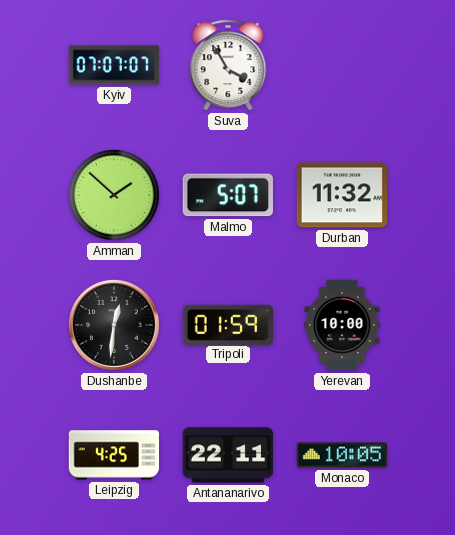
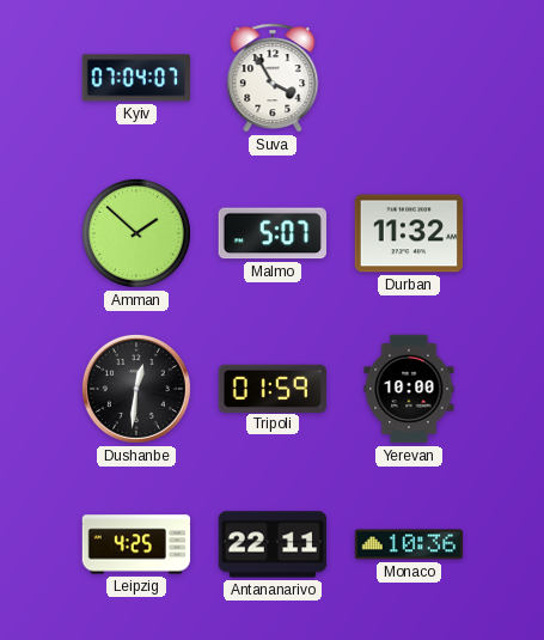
Kyiv: 07:07 -> 07:04
Monaco: 10:05 -> 10:36
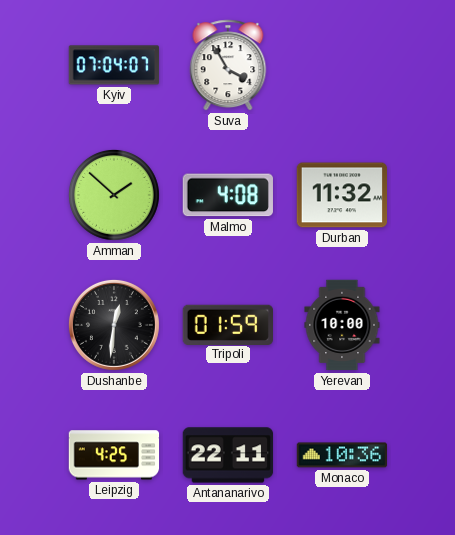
Malmo: 5:07 -> 4:08
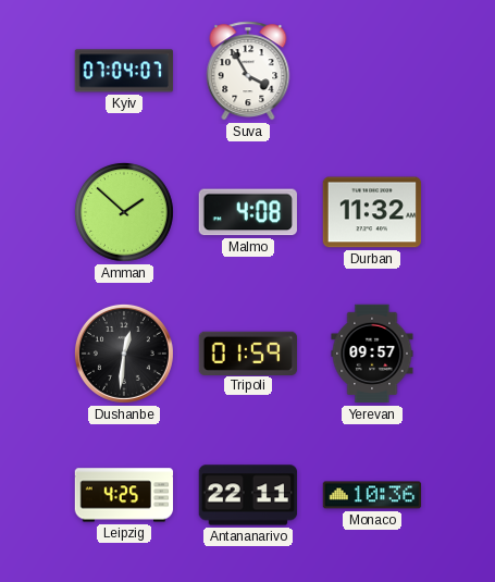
Yerevan: 10:00 -> 09:57
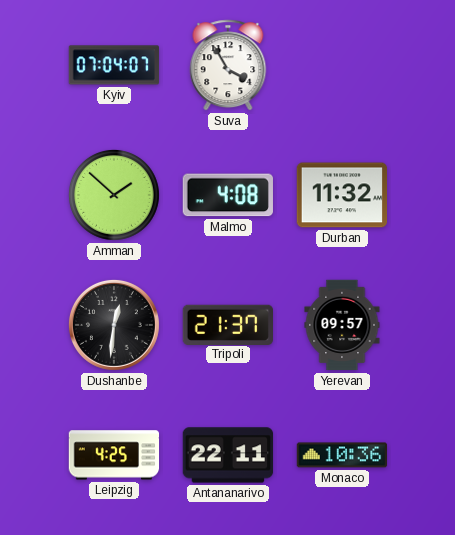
Tripoli: 01:59 -> 21:37
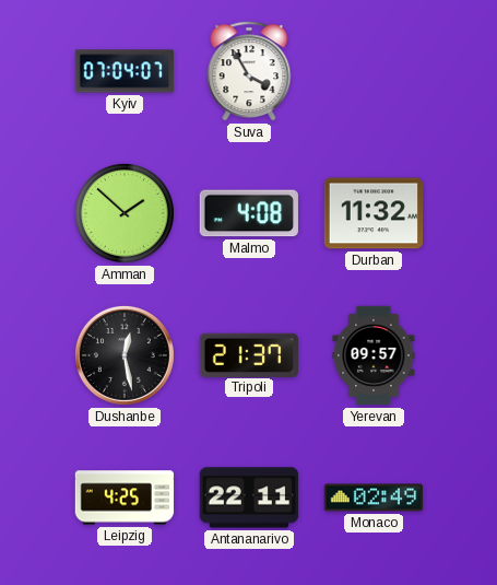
Dushanbe: 12:31 -> 12:28
Monaco: 10:36 -> 02:49
